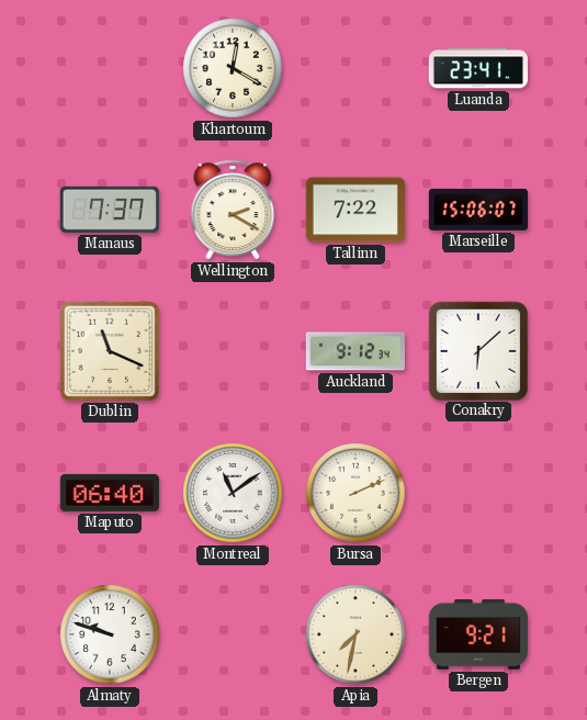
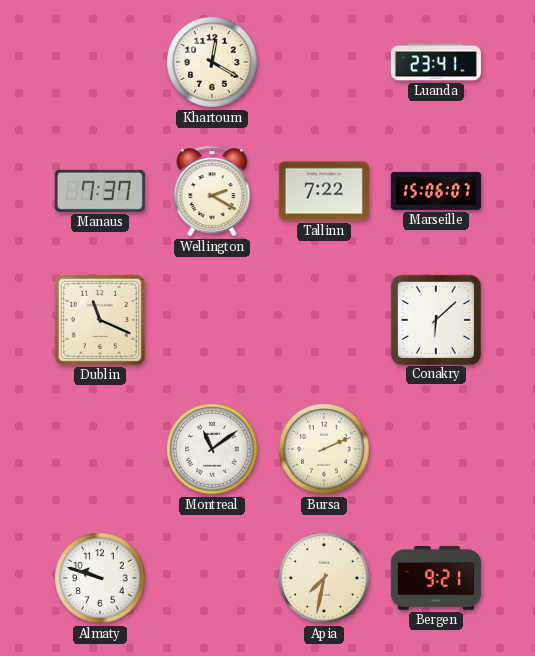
Auckland: 9:12 -> none
Maputo: 06:40 -> none
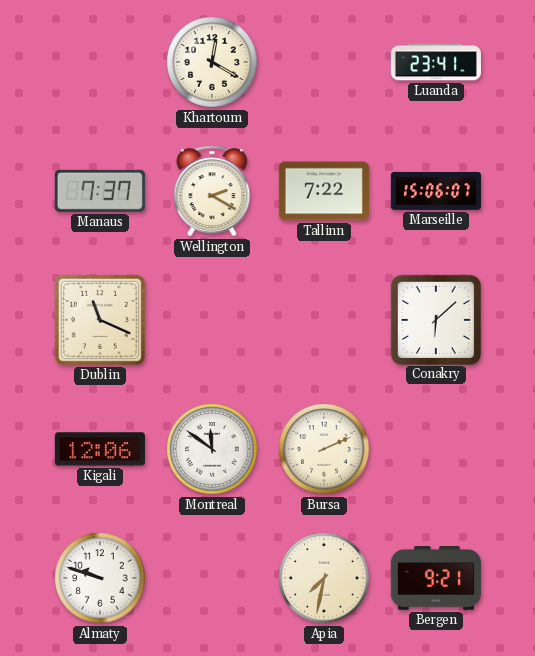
Kigali: none -> 12:06
Montreal: 11:09 -> 11:51
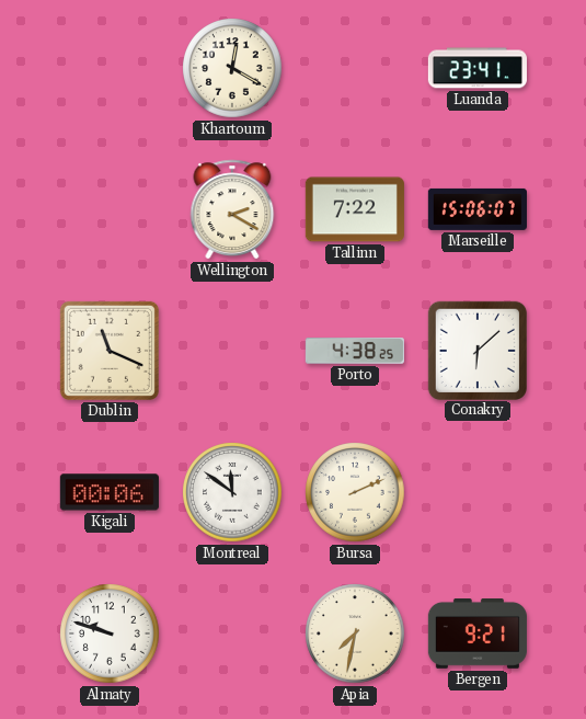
Manaus: 7:37 -> none
Porto: none -> 4:38
Kigali: 12:06 -> 00:06
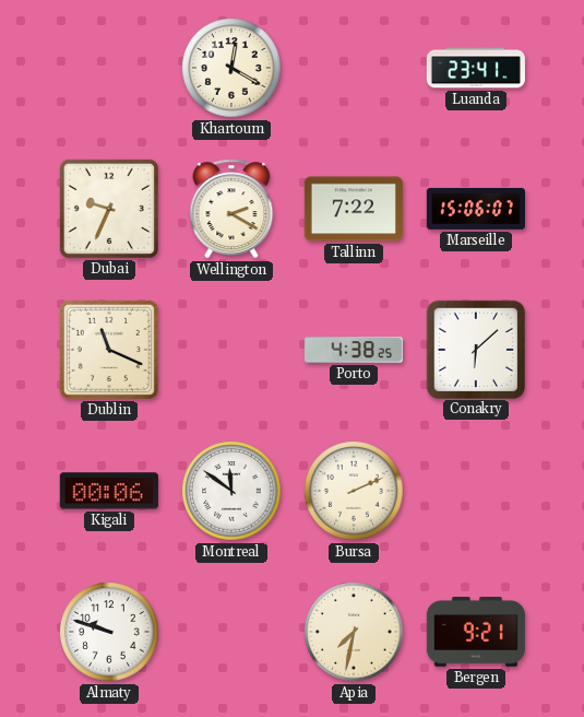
Dubai: none -> 9:34
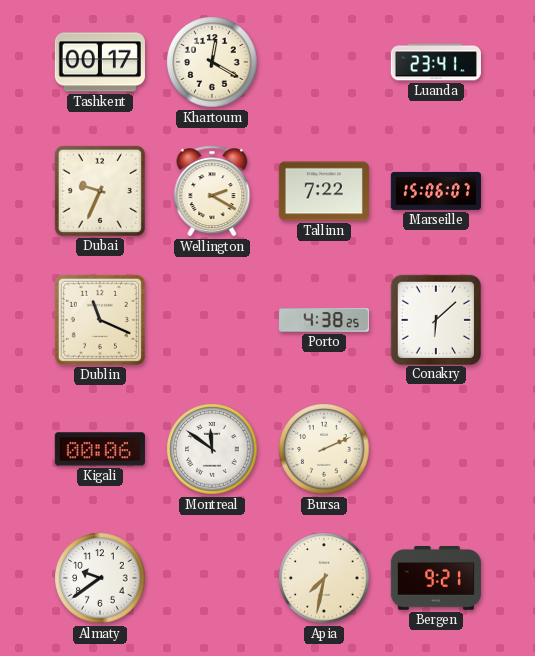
Tashkent: none -> 00:17
Almaty: 9:48 -> 9:39
